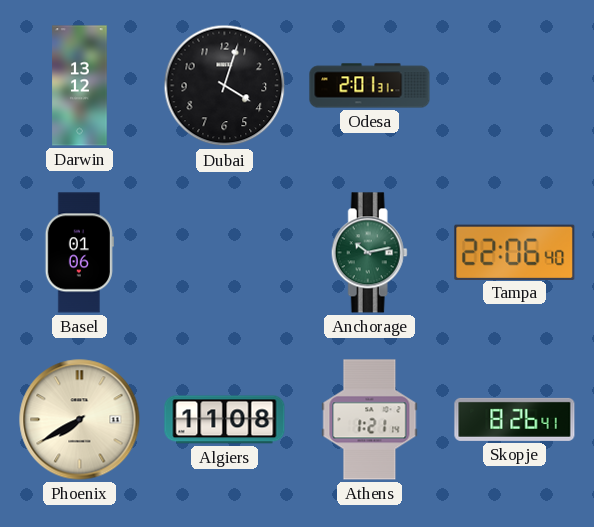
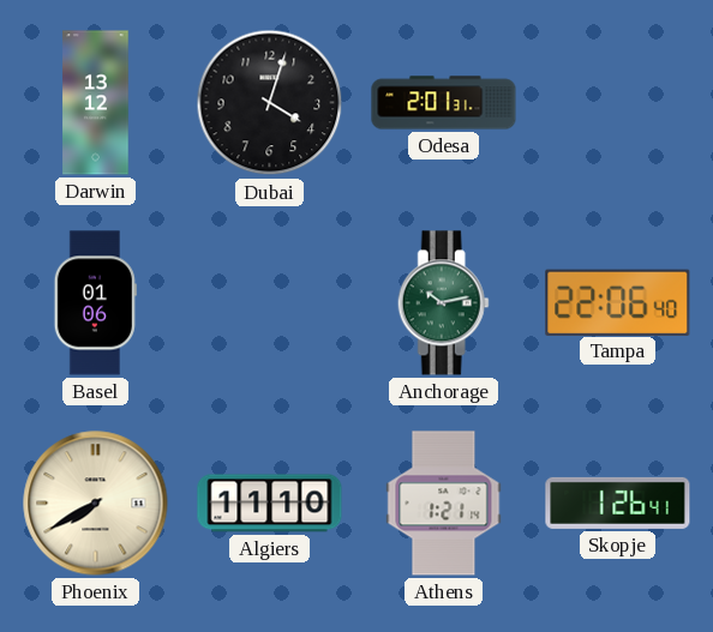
Algiers: 11:08 -> 11:10
Skopje: 8:26 -> 1:26
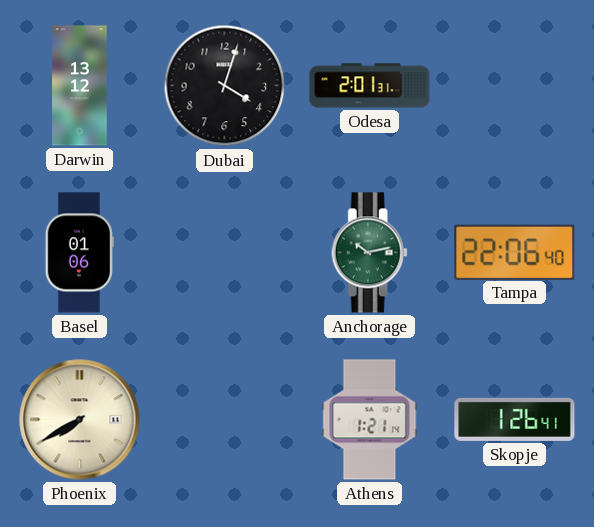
Algiers: 11:10 -> none
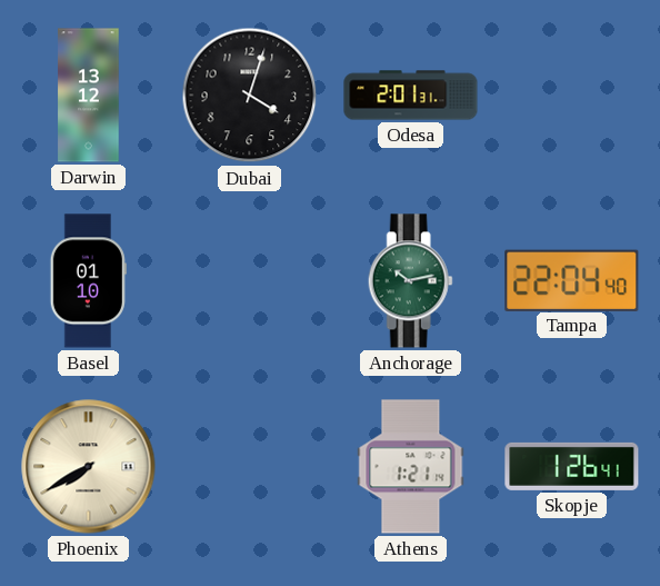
Basel: 01:06 -> 01:10
Tampa: 22:06 -> 22:04
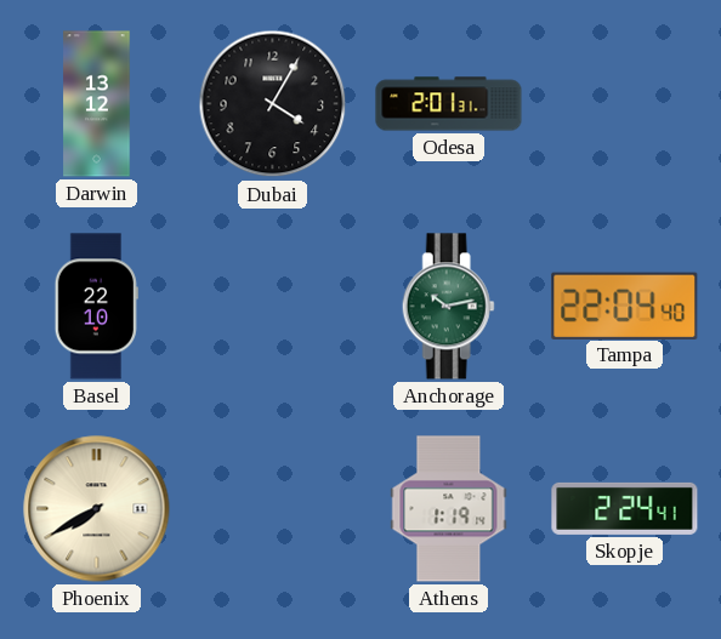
Dubai: 4:03 -> 4:05
Basel: 01:10 -> 22:10
Athens: 1:21 -> 1:19
Skopje: 1:26 -> 2:24
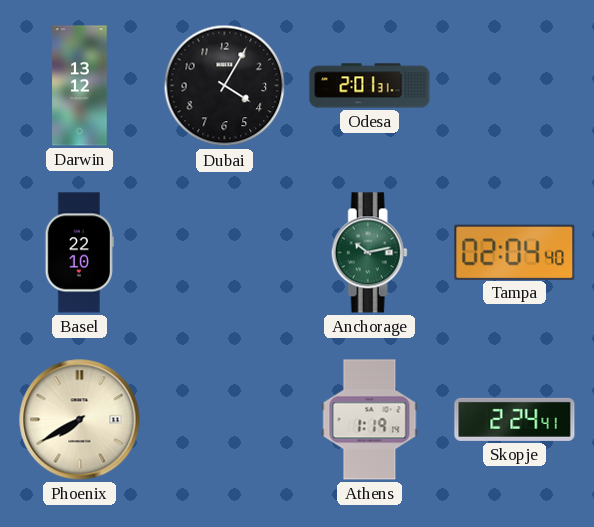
Tampa: 22:04 -> 02:04
